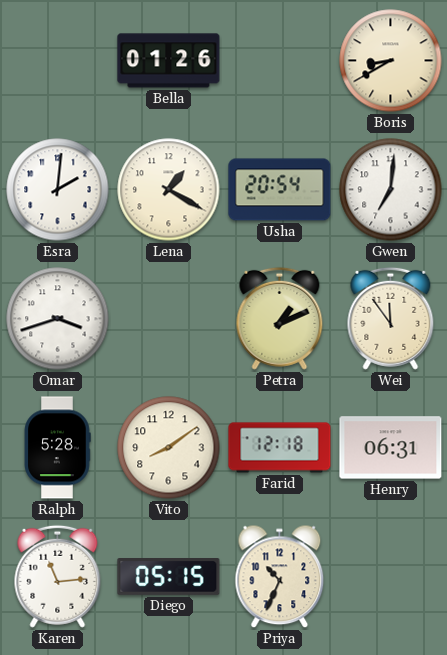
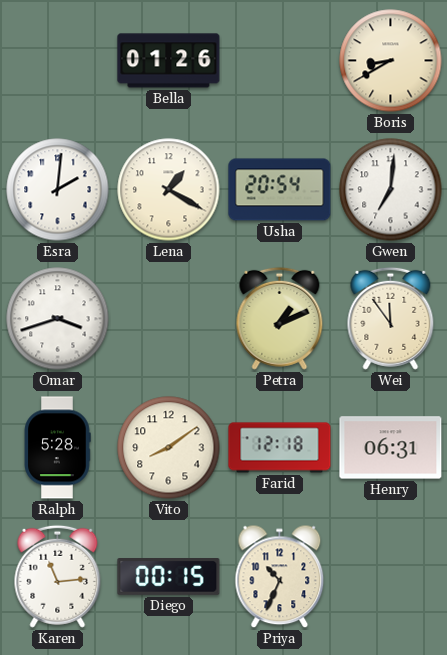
Diego: 05:15 -> 00:15
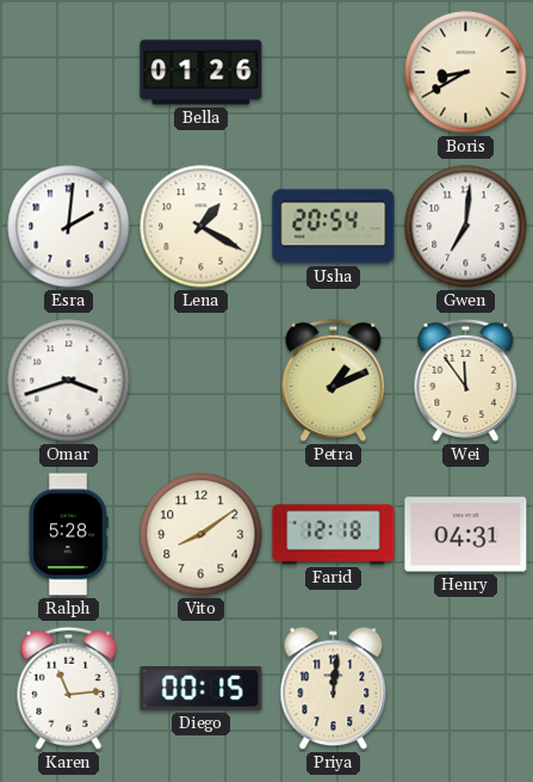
Henry: 06:31 -> 04:31
Priya: 10:34 -> 12:01
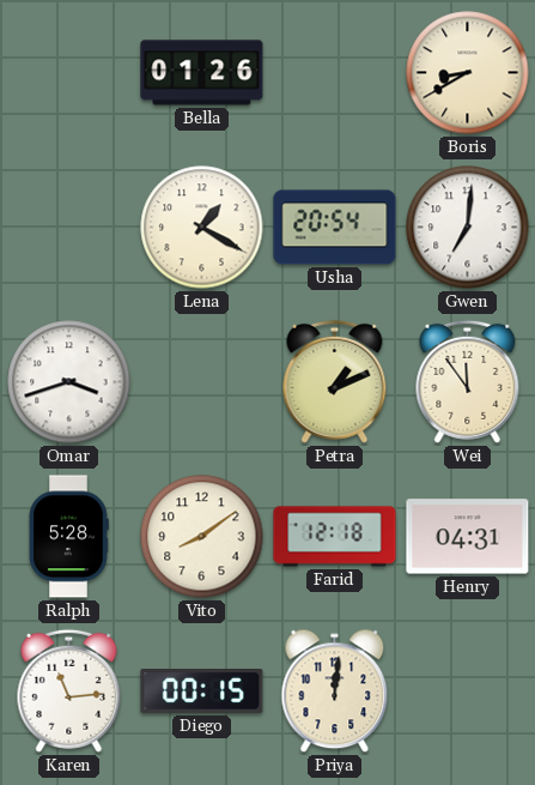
Esra: 2:01 -> none
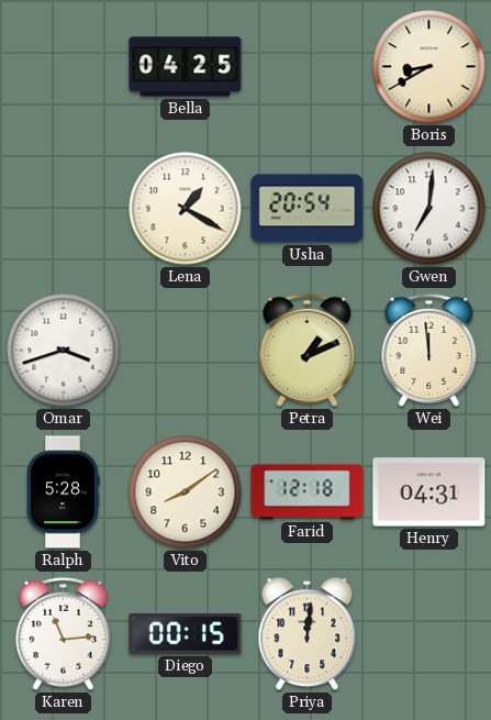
Bella: 01:26 -> 04:25
Wei: 11:54 -> 11:59
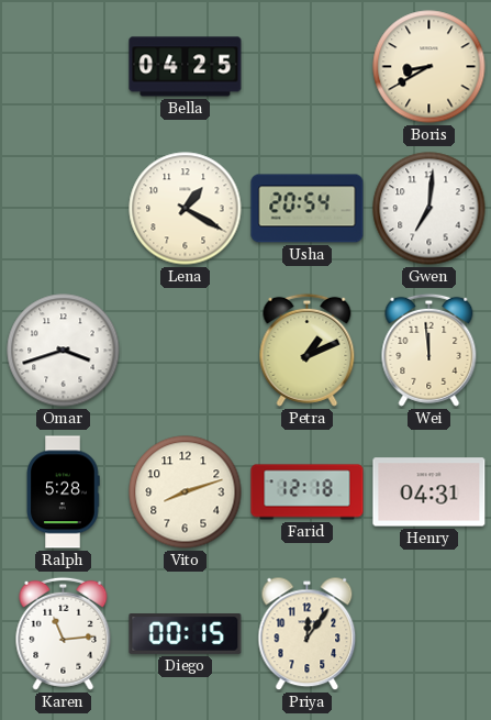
Vito: 8:09 -> 8:12
Priya: 12:01 -> 12:06
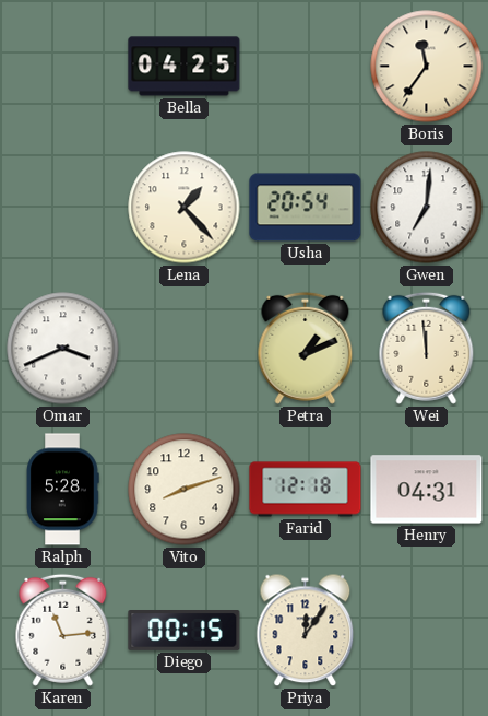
Boris: 8:40 -> 11:36
Lena: 1:20 -> 1:23
Omar: 3:42 -> 3:41
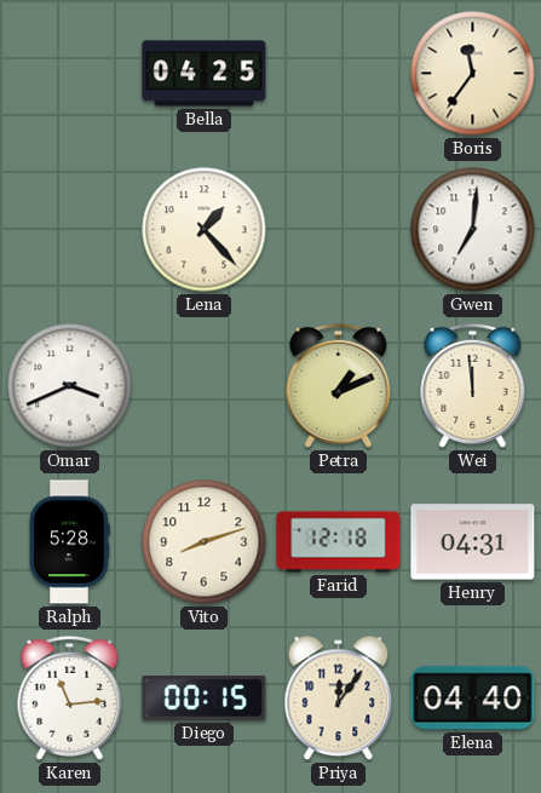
Usha: 20:54 -> none
Elena: none -> 04:40
